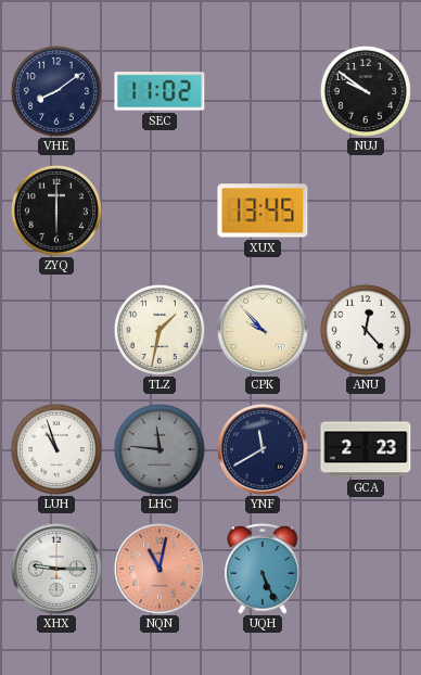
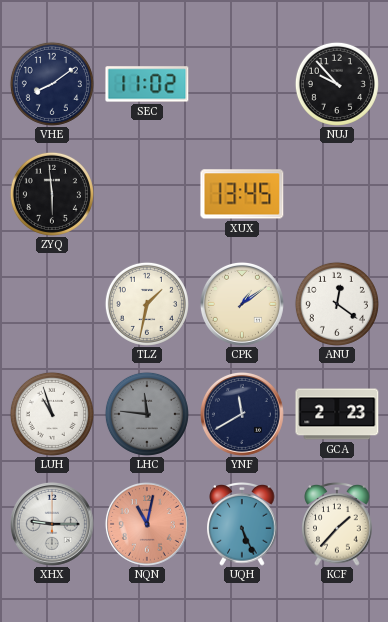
NUJ: 9:51 -> 9:53
ZYQ: 6:00 -> 5:59
CPK: 9:53 -> 1:09
ANU: 12:23 -> 12:21
KCF: none -> 1:37
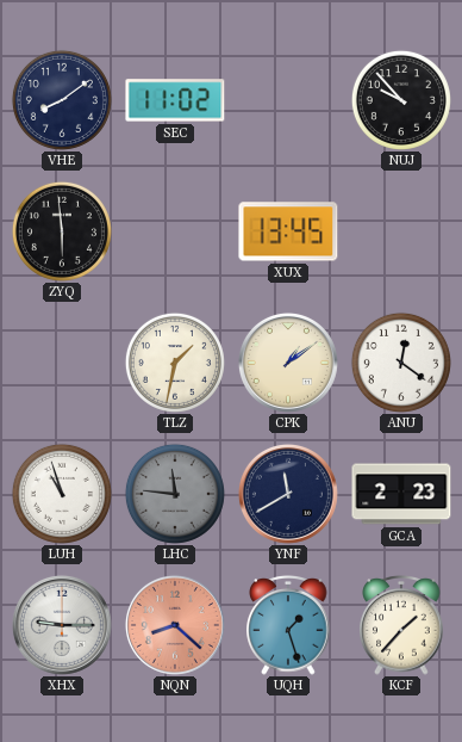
NQN: 11:02 -> 8:22
UQH: 5:26 -> 1:27
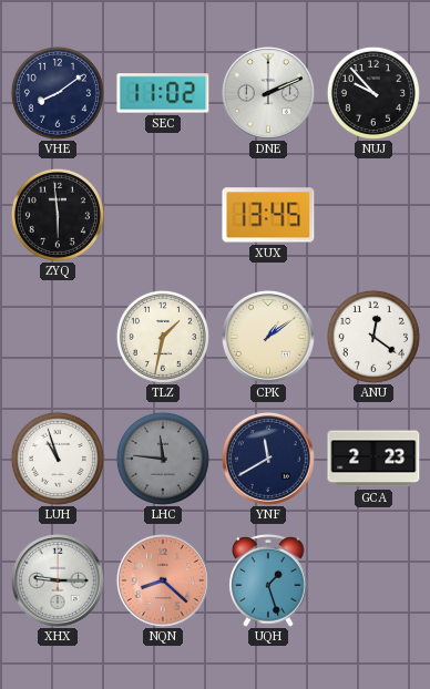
DNE: none -> 2:11
KCF: 1:37 -> none
